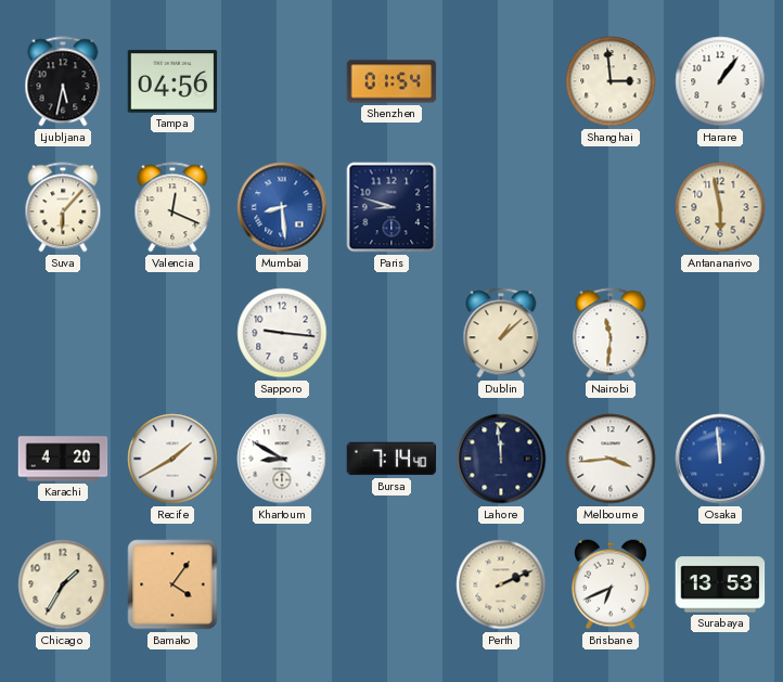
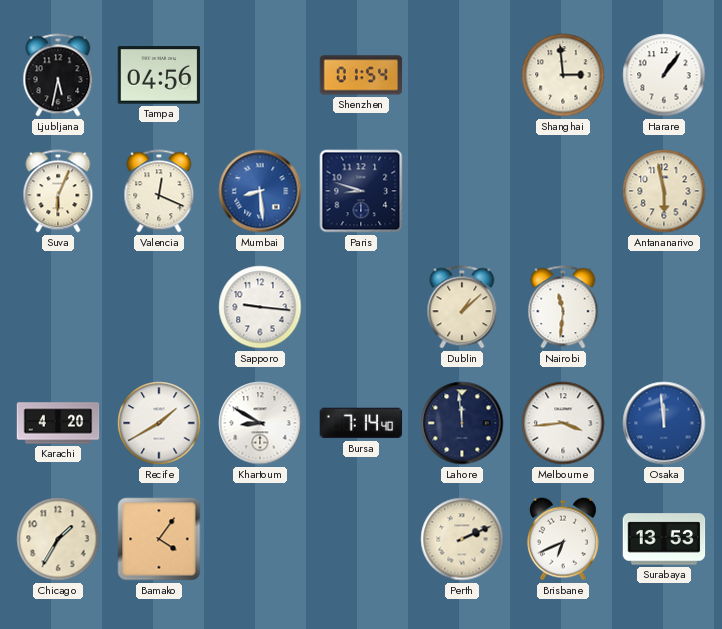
Suva: 6:07 -> 6:04
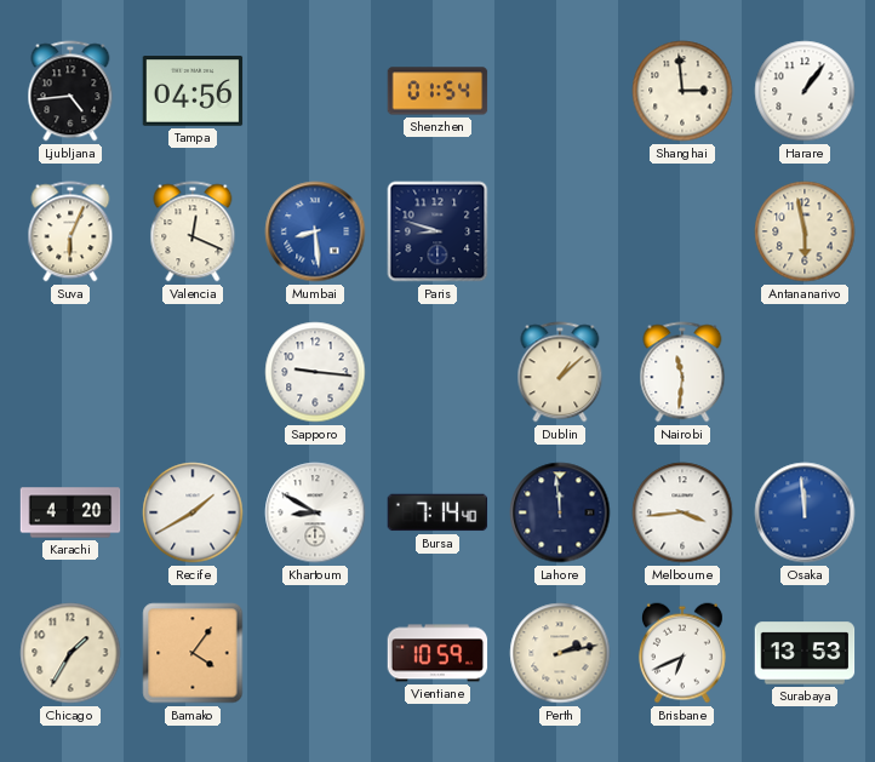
Ljubljana: 5:32 -> 4:44
Vientiane: none -> 10:59
Perth: 2:11 -> 2:13
